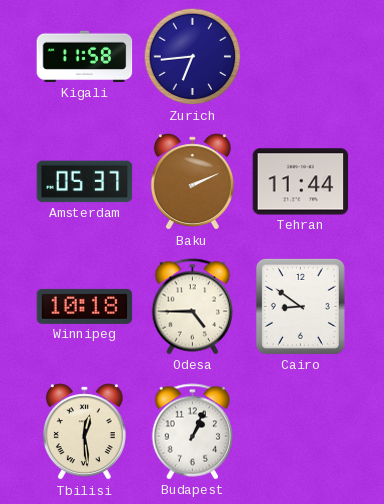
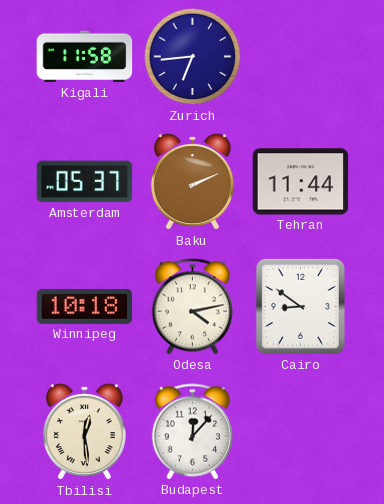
Odesa: 4:45 -> 4:13
Budapest: 1:04 -> 12:07
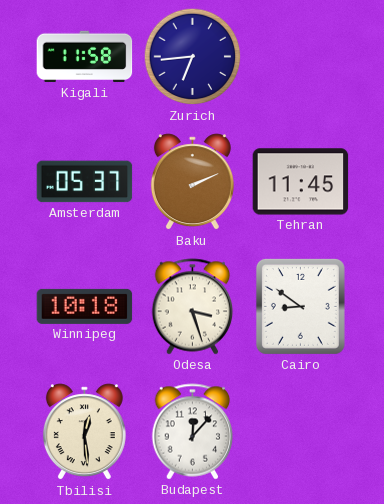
Tehran: 11:44 -> 11:45
Odesa: 4:13 -> 3:27
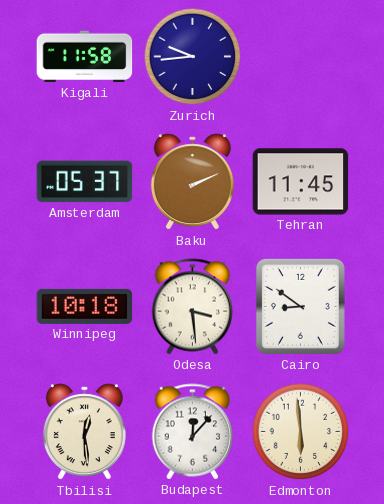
Zurich: 6:44 -> 9:44
Odesa: 3:27 -> 3:29
Edmonton: none -> 5:59
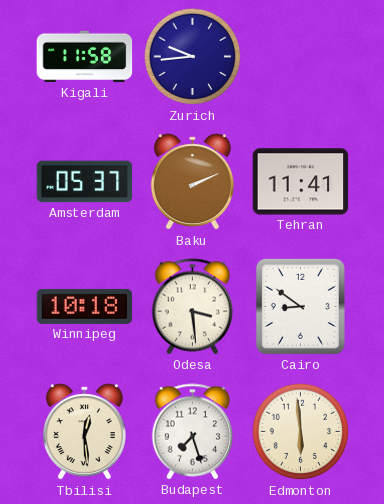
Tehran: 11:45 -> 11:41
Budapest: 12:07 -> 7:27
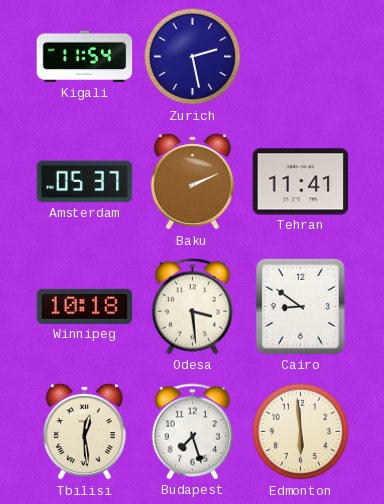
Kigali: 11:58 -> 11:54
Zurich: 9:44 -> 2:28
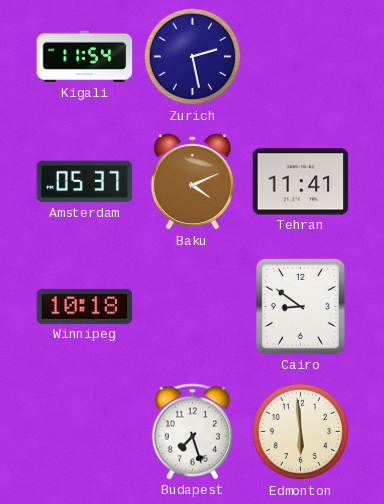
Baku: 2:11 -> 4:11
Odesa: 3:29 -> none
Tbilisi: 12:29 -> none
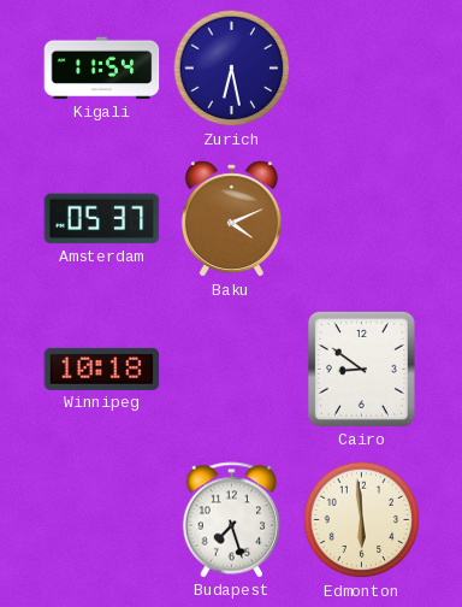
Zurich: 2:28 -> 6:28
Tehran: 11:41 -> none
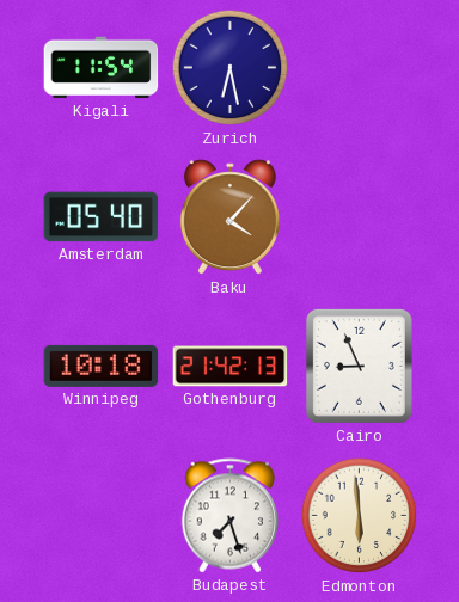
Amsterdam: 05:37 -> 05:40
Baku: 4:11 -> 4:07
Gothenburg: none -> 21:42
Cairo: 8:51 -> 8:56
